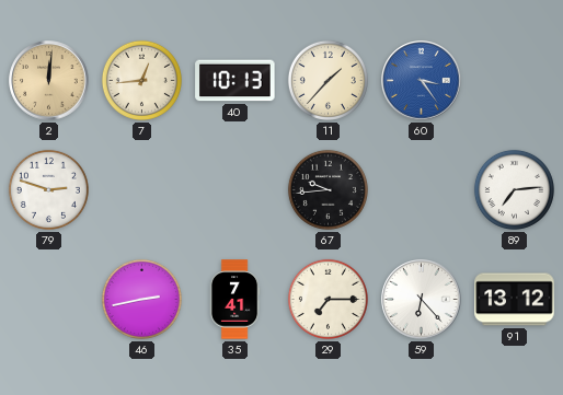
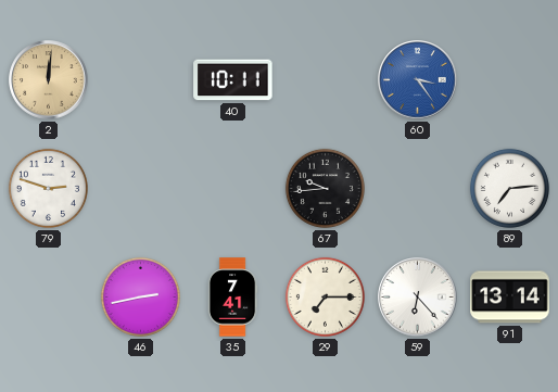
7: 12:44 -> none
40: 10:13 -> 10:11
11: 1:37 -> none
91: 13:12 -> 13:14
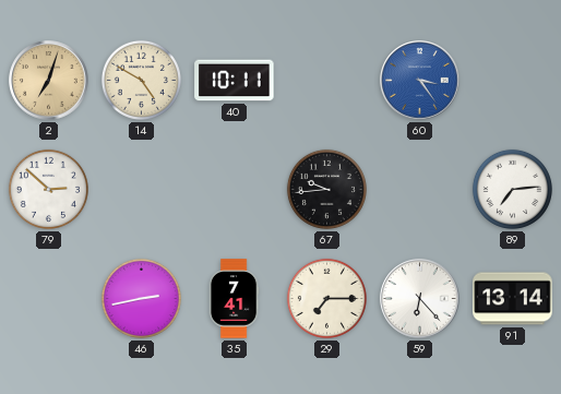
2: 12:01 -> 7:03
14: none -> 4:50
79: 2:48 -> 2:52
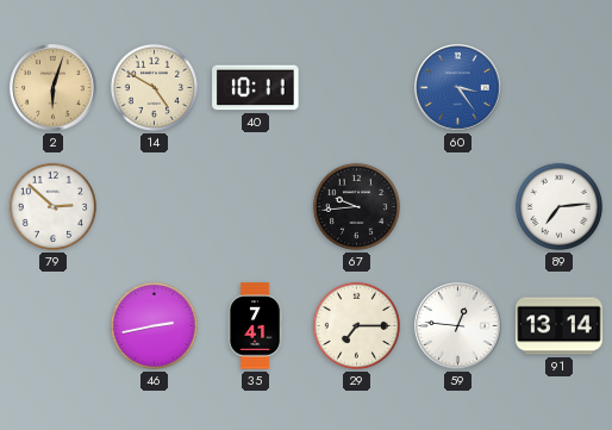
2: 7:03 -> 6:03
59: 6:23 -> 12:46
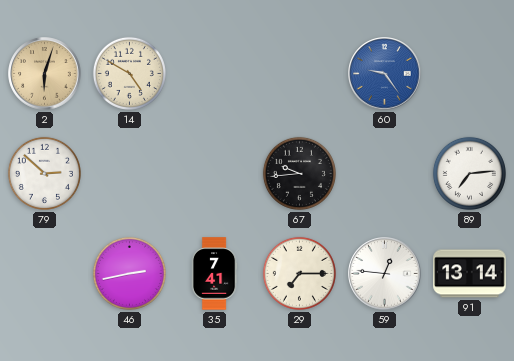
40: 10:11 -> none
60: 3:24 -> 9:24
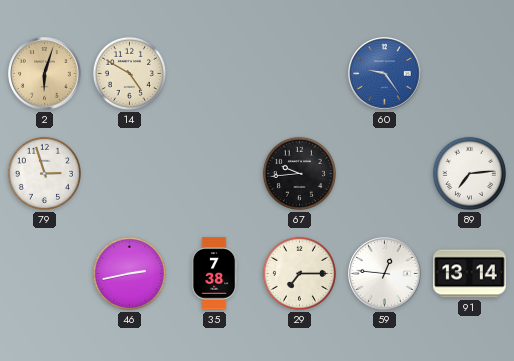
79: 2:52 -> 2:57
35: 7:41 -> 7:38
